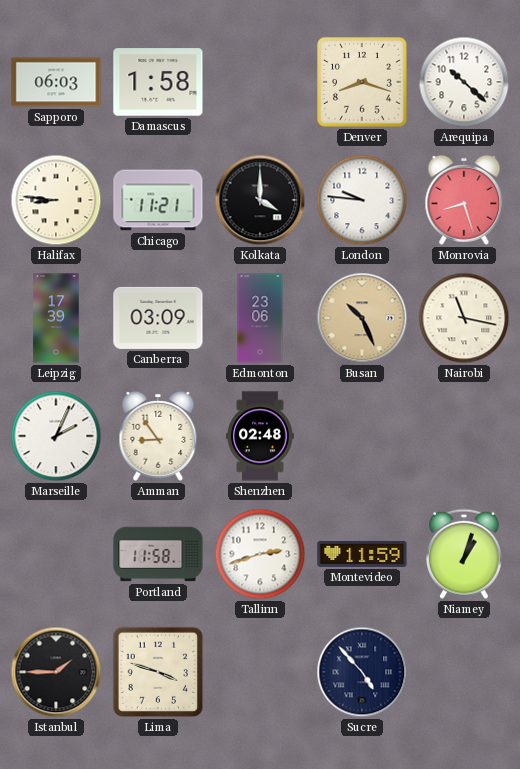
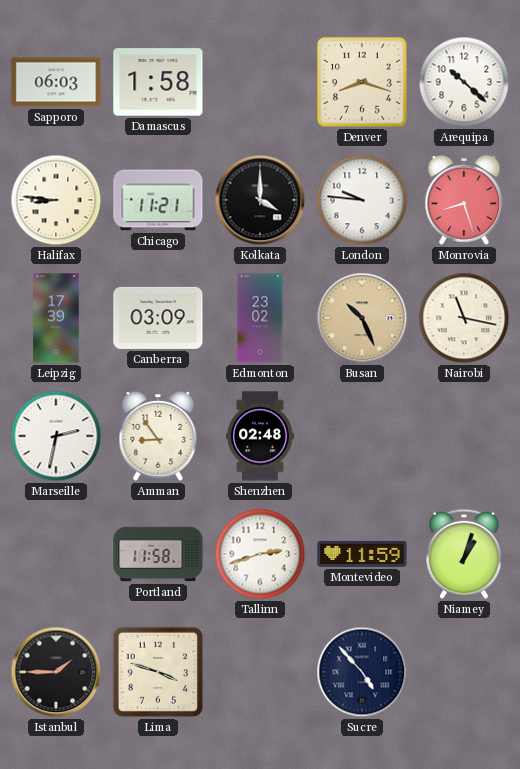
Edmonton: 23:06 -> 23:02
Marseille: 2:04 -> 2:32
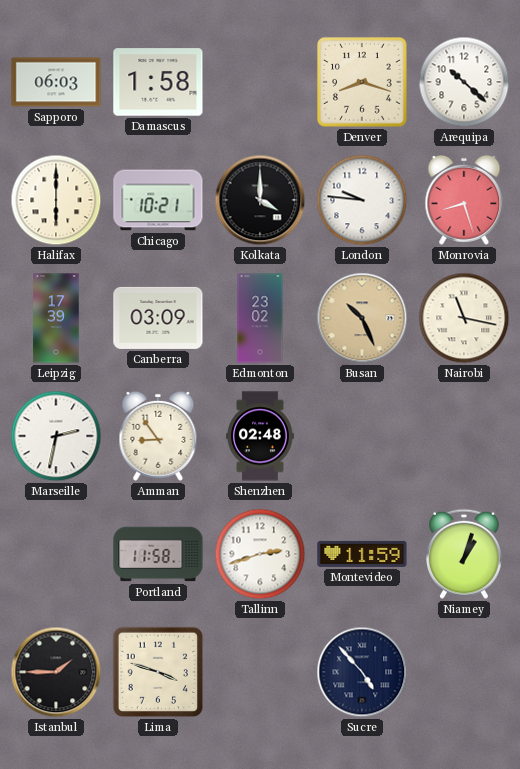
Halifax: 8:46 -> 6:00
Chicago: 11:21 -> 10:21
